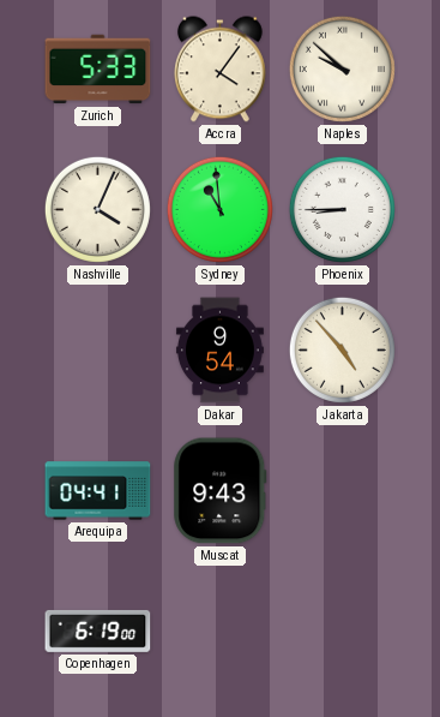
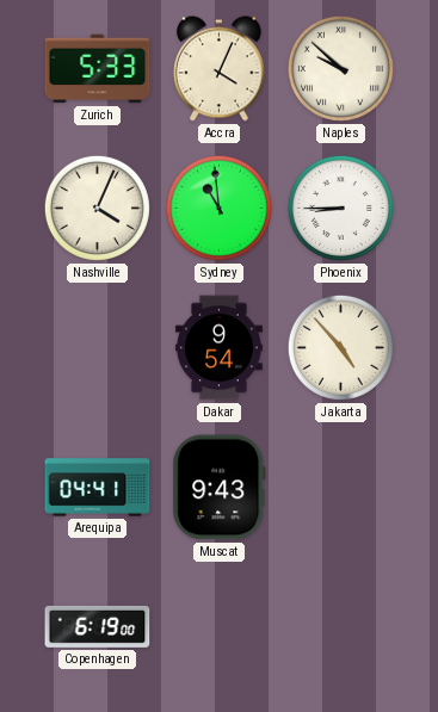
Accra: 4:06 -> 4:04
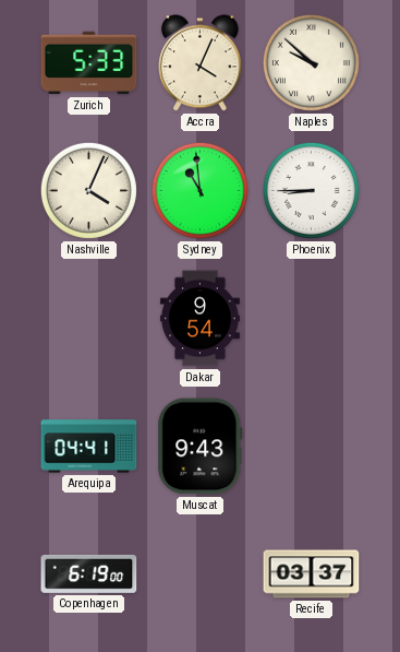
Jakarta: 4:53 -> none
Recife: none -> 03:37
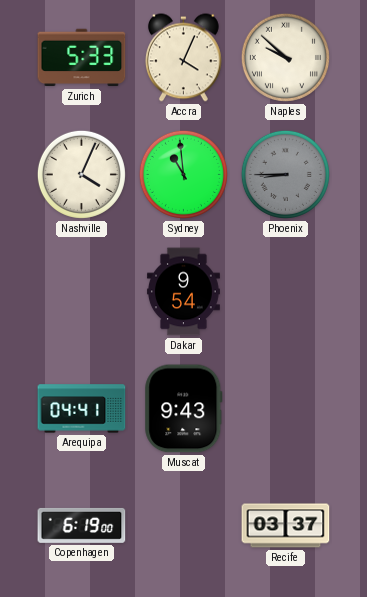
Phoenix dial: white -> grey
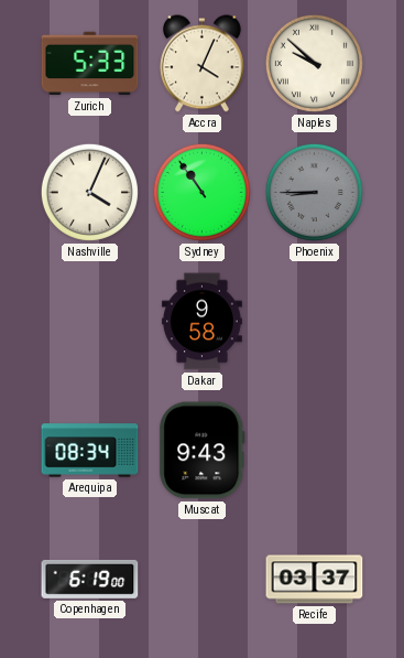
Sydney: 10:59 -> 10:54
Dakar: 9:54 -> 9:58
Arequipa: 04:41 -> 08:34
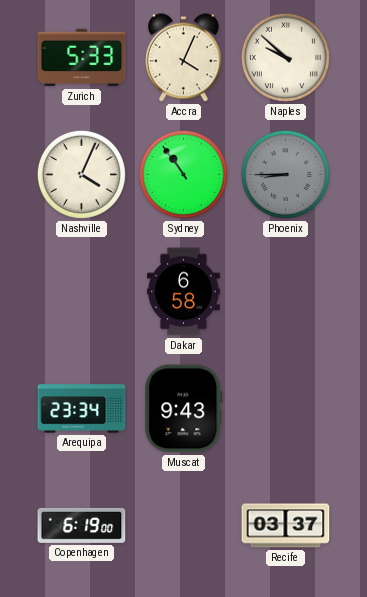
Dakar: 9:58 -> 6:58
Arequipa: 08:34 -> 23:34
